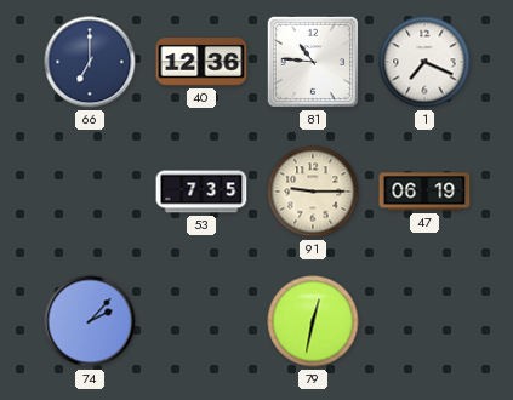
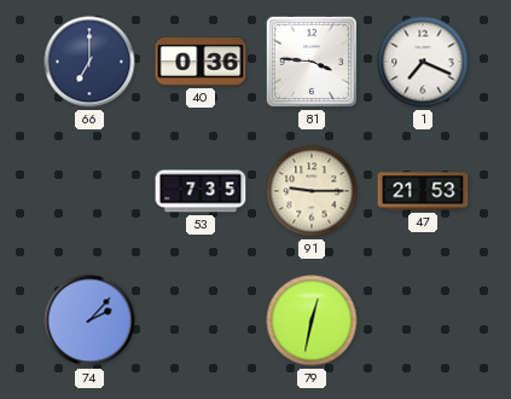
40: 12:36 -> 0:36
81: 10:46 -> 3:46
47: 06:19 -> 21:53
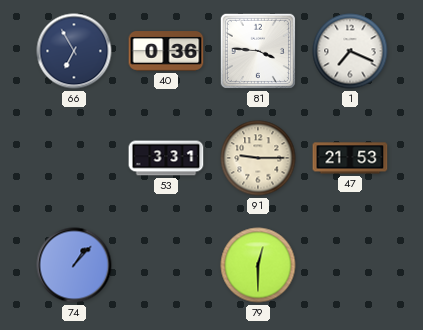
66: 7:00 -> 6:55
53: 7:35 -> 3:31
74: 2:07 -> 1:07
79: 12:32 -> 12:30
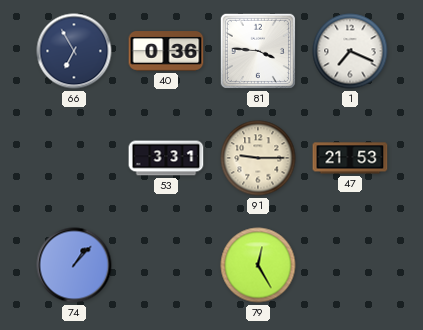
79: 12:30 -> 12:25
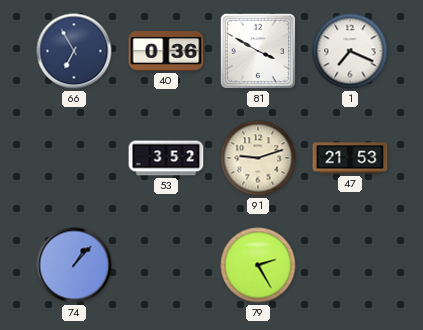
81: 3:46 -> 3:50
53: 3:31 -> 3:52
91: 9:15 -> 9:12
79: 12:25 -> 2:25
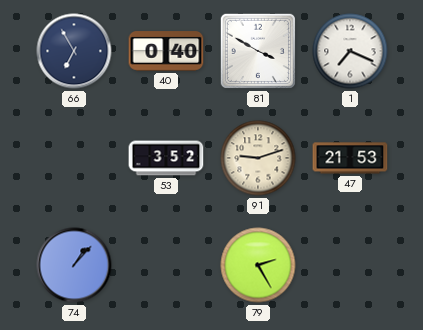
40: 0:36 -> 0:40
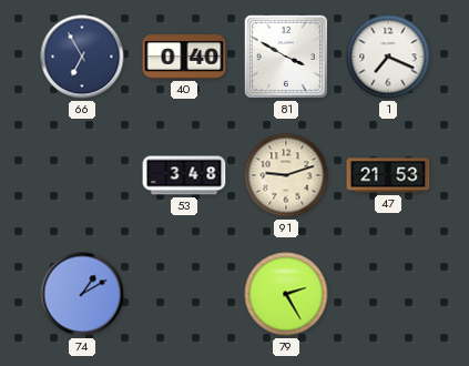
53: 3:52 -> 3:48
74: 1:07 -> 1:10
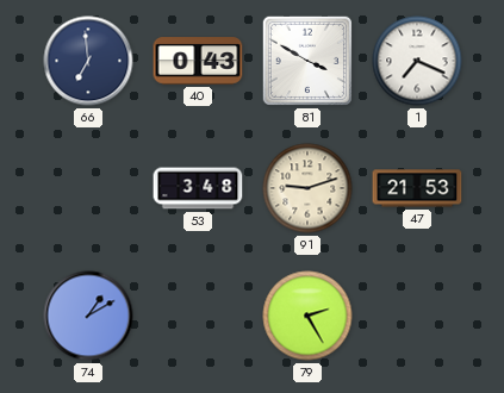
66: 6:55 -> 6:59
40: 0:40 -> 0:43
